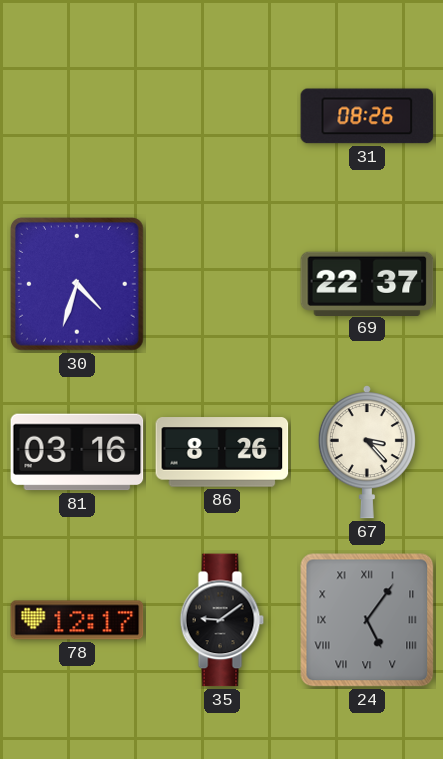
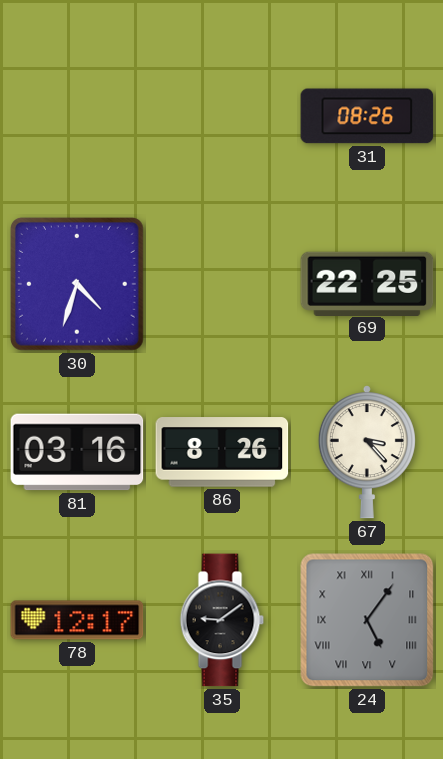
69: 22:37 -> 22:25
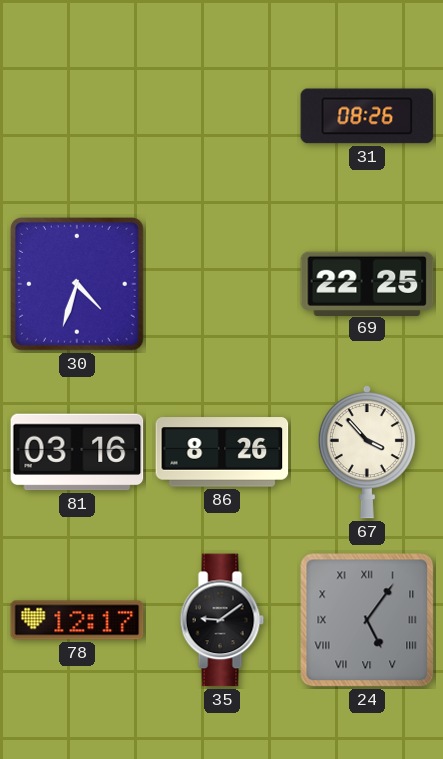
67: 3:23 -> 3:53
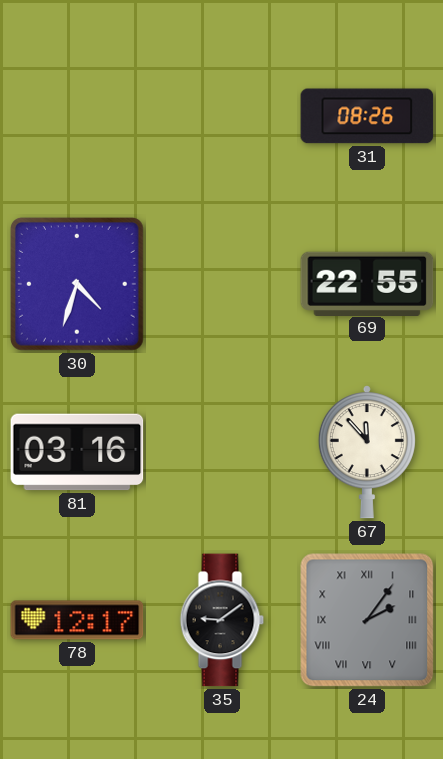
69: 22:25 -> 22:55
86: 8:26 -> none
67: 3:53 -> 11:53
24: 5:06 -> 2:06
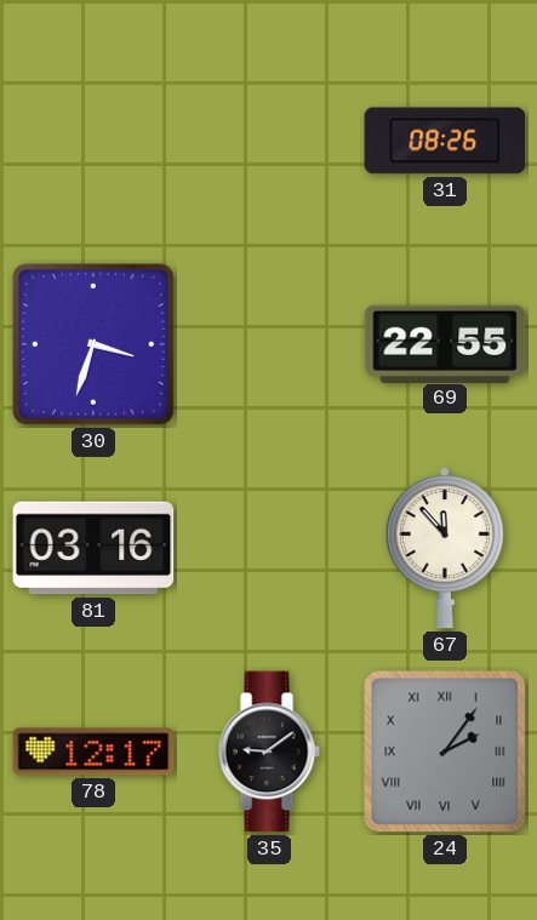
30: 4:33 -> 3:33
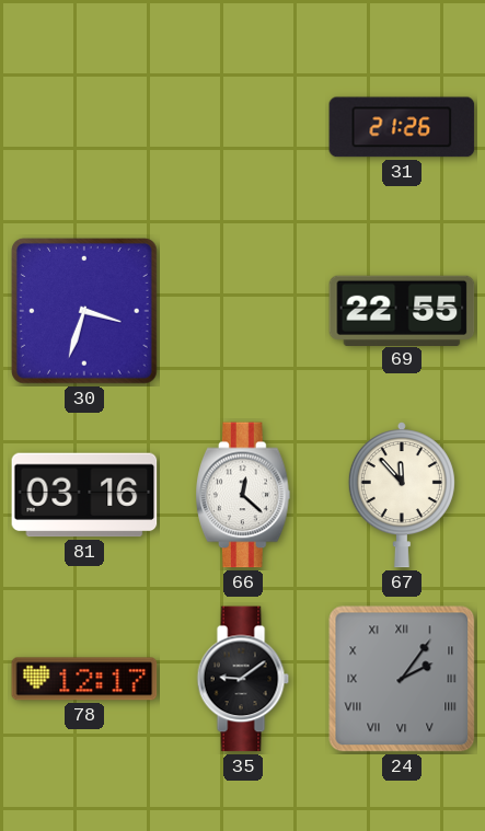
31: 08:26 -> 21:26
66: none -> 12:22
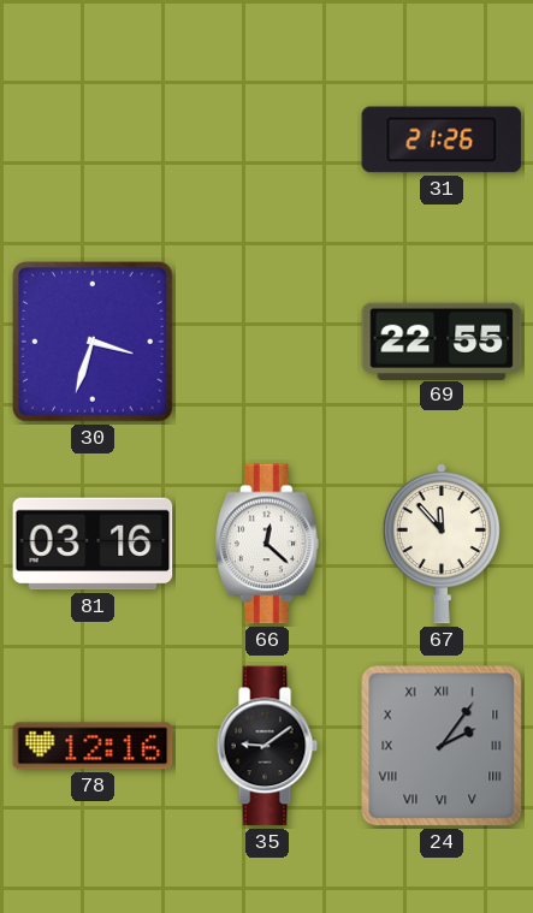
78: 12:17 -> 12:16
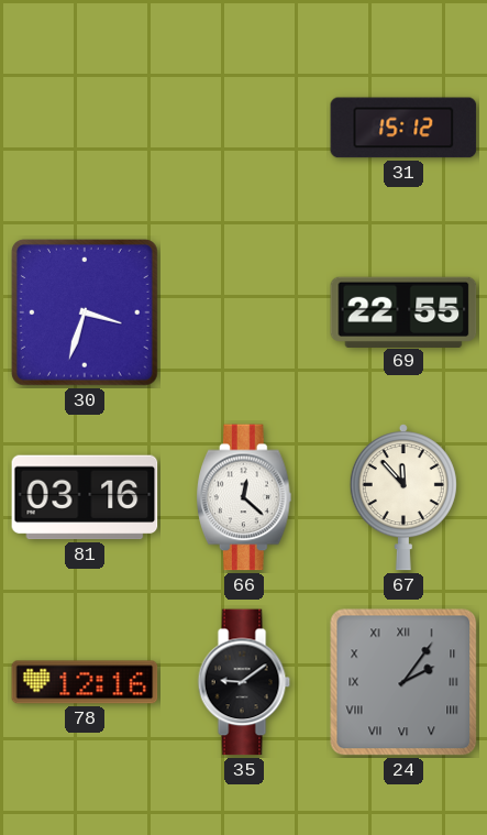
31: 21:26 -> 15:12
